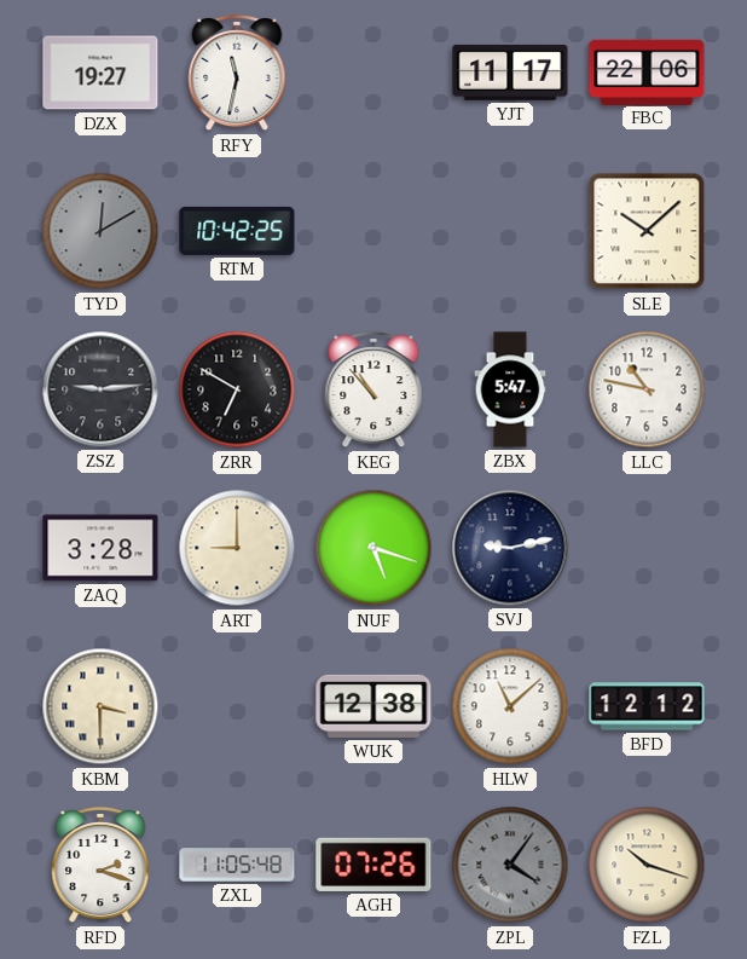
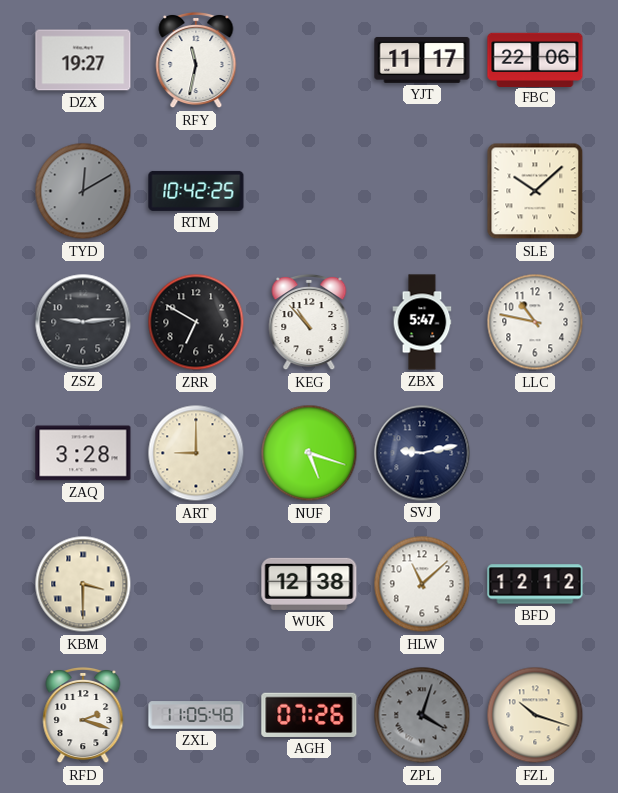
ZPL: 4:06 -> 4:03
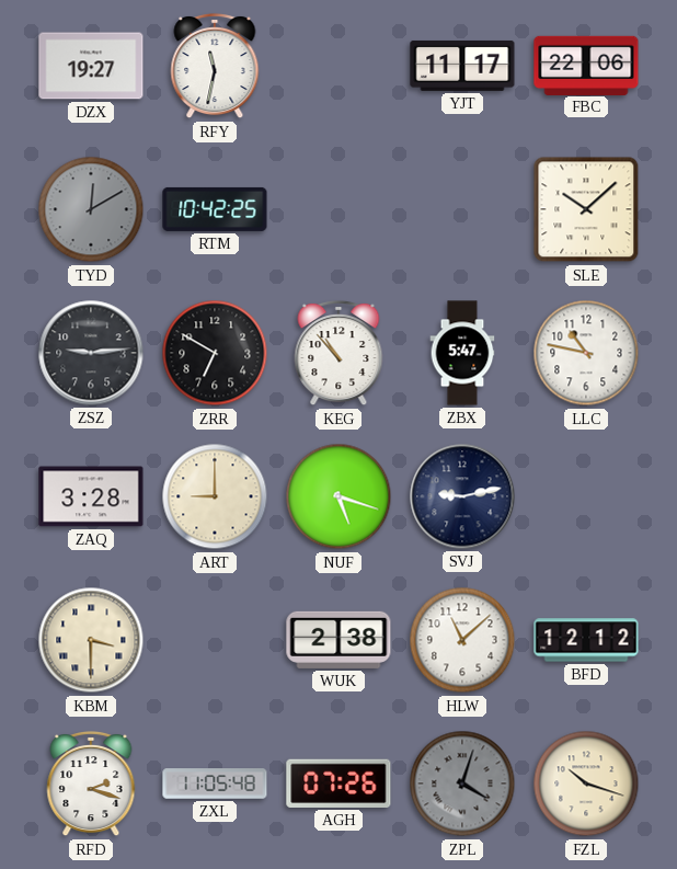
WUK: 12:38 -> 2:38
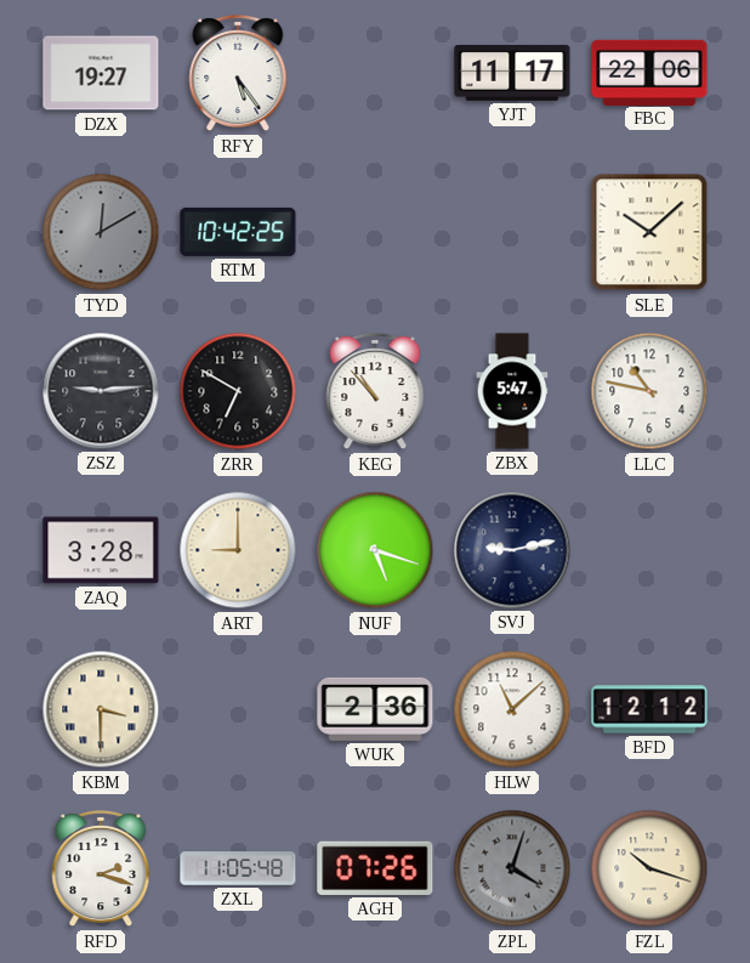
RFY: 11:32 -> 5:24
WUK: 2:38 -> 2:36
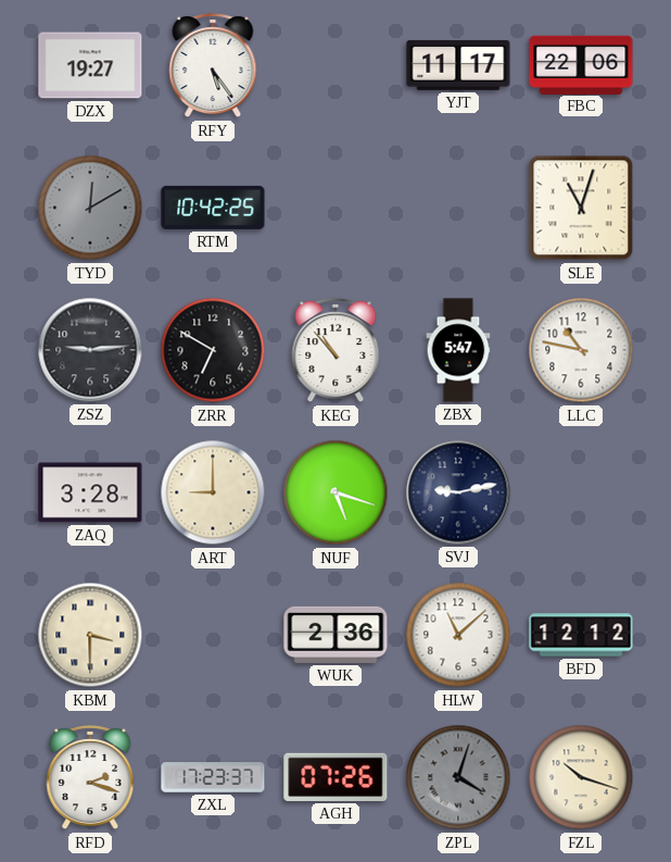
SLE: 10:08 -> 11:03
ZXL: 11:05 -> 17:23
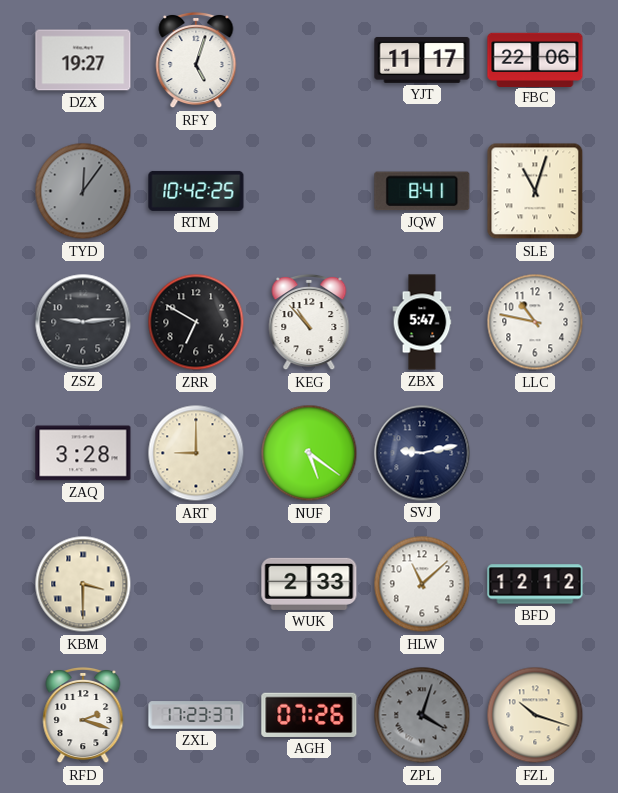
RFY: 5:24 -> 5:03
TYD: 12:10 -> 12:06
JQW: none -> 8:41
NUF: 5:18 -> 5:21
WUK: 2:36 -> 2:33
